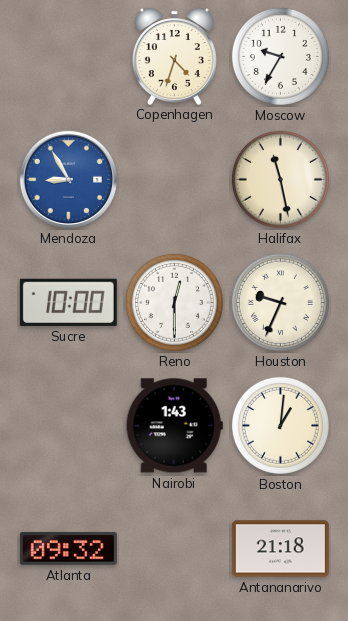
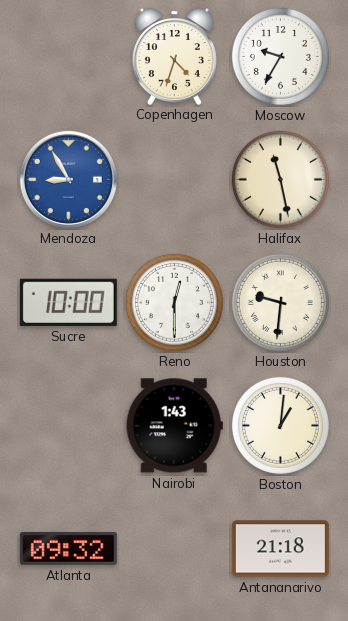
Houston: 9:34 -> 9:31
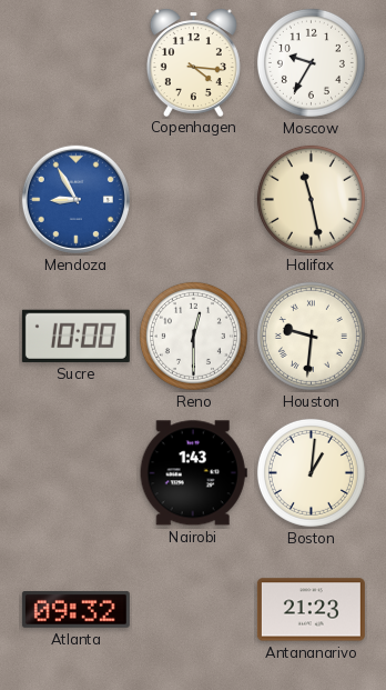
Copenhagen: 4:33 -> 4:16
Antananarivo: 21:18 -> 21:23
